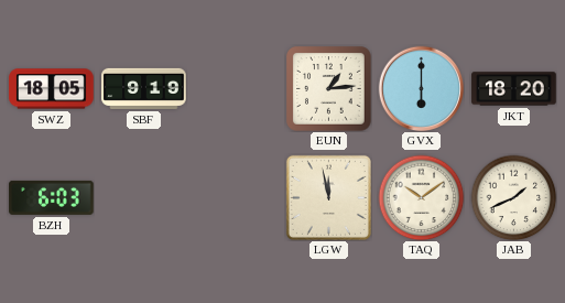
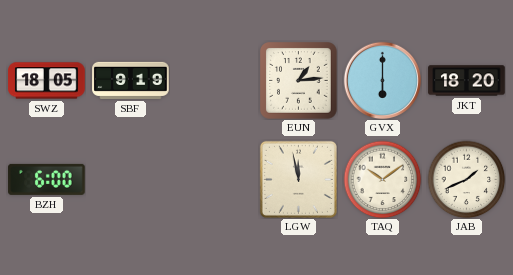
BZH: 6:03 -> 6:00
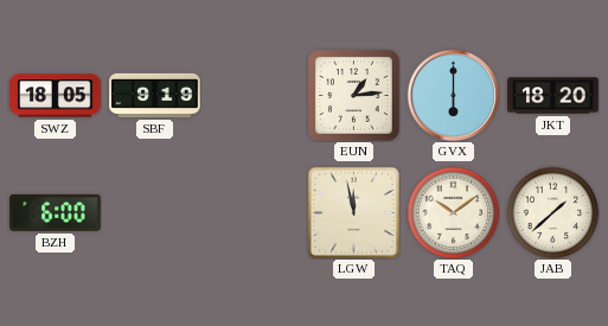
JAB: 1:41 -> 1:38
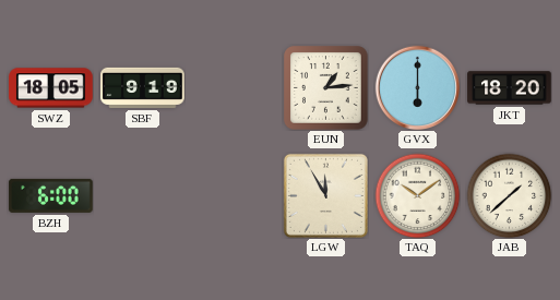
LGW: 11:58 -> 11:55
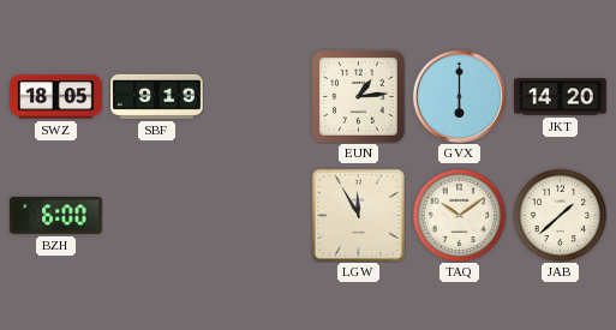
JKT: 18:20 -> 14:20
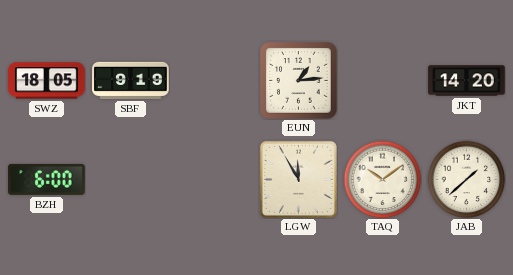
GVX: 6:00 -> none
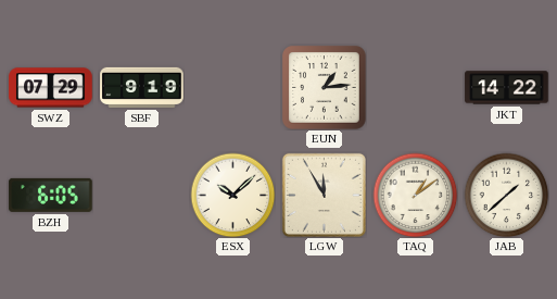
SWZ: 18:05 -> 07:29
JKT: 14:20 -> 14:22
BZH: 6:00 -> 6:05
ESX: none -> 10:08
TAQ: 10:09 -> 1:09
